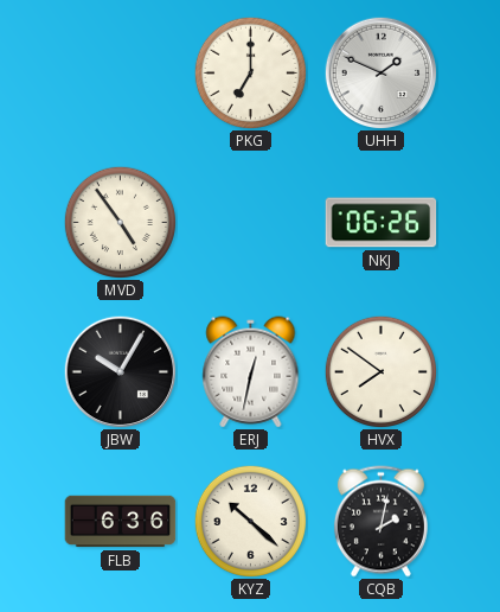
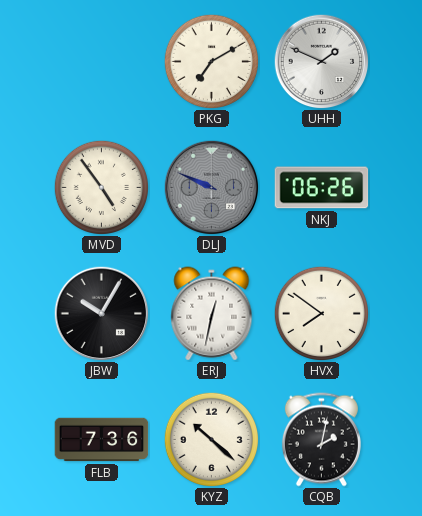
PKG: 7:00 -> 7:10
DLJ: none -> 9:49
FLB: 6:36 -> 7:36
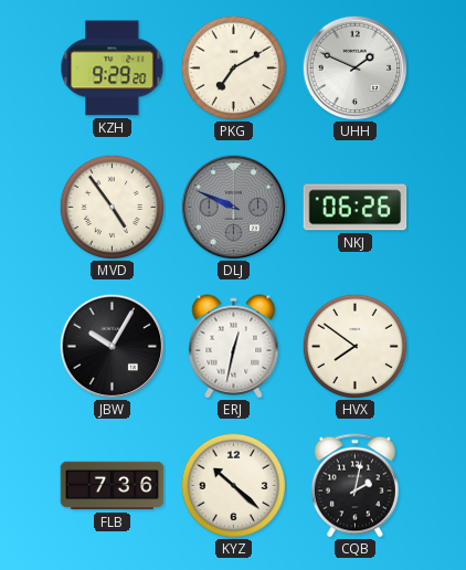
KZH: none -> 9:29
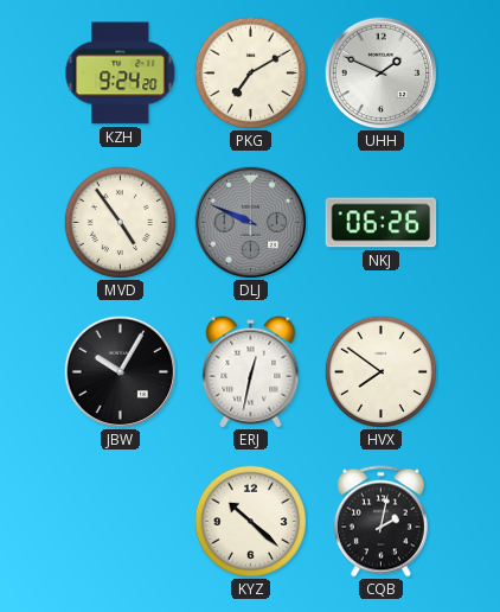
KZH: 9:29 -> 9:24
FLB: 7:36 -> none
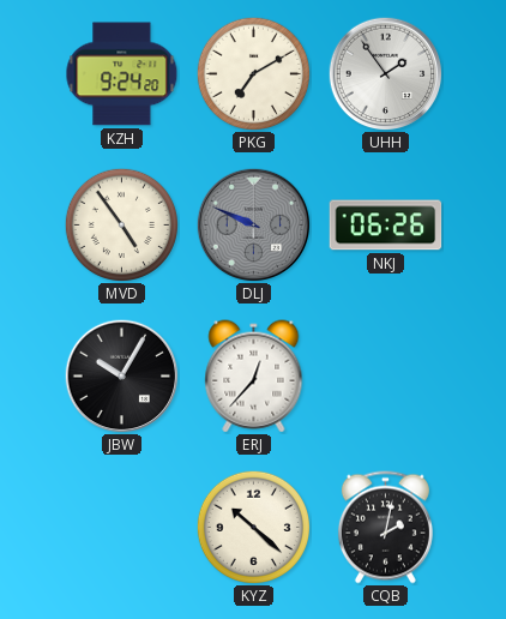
UHH: 1:49 -> 1:54
ERJ: 12:32 -> 12:37
HVX: 7:51 -> none
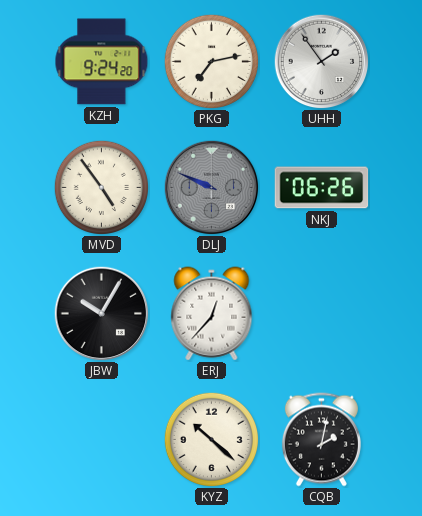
PKG: 7:10 -> 7:13
